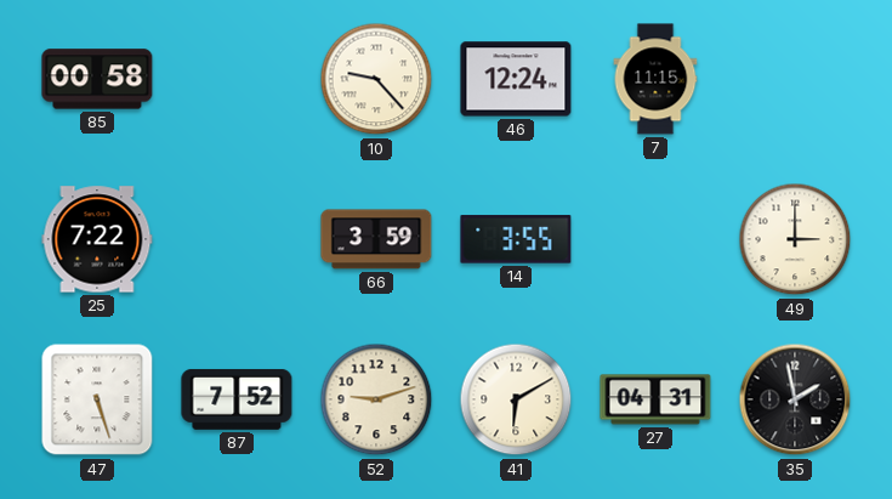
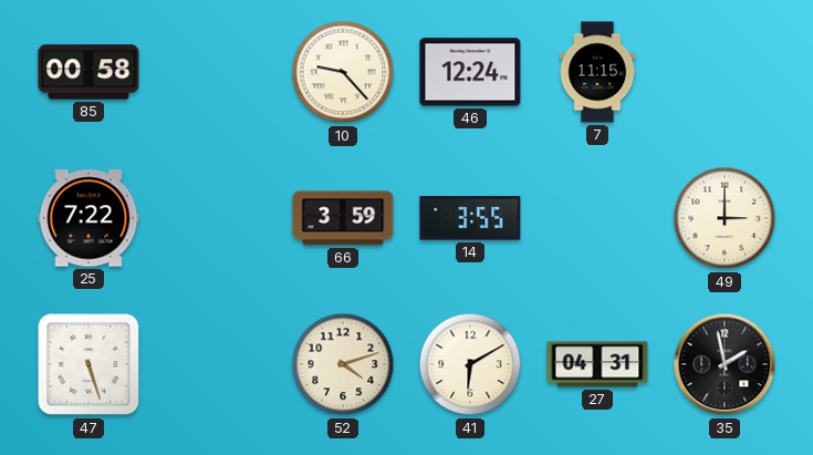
87: 7:52 -> none
52: 9:12 -> 4:12
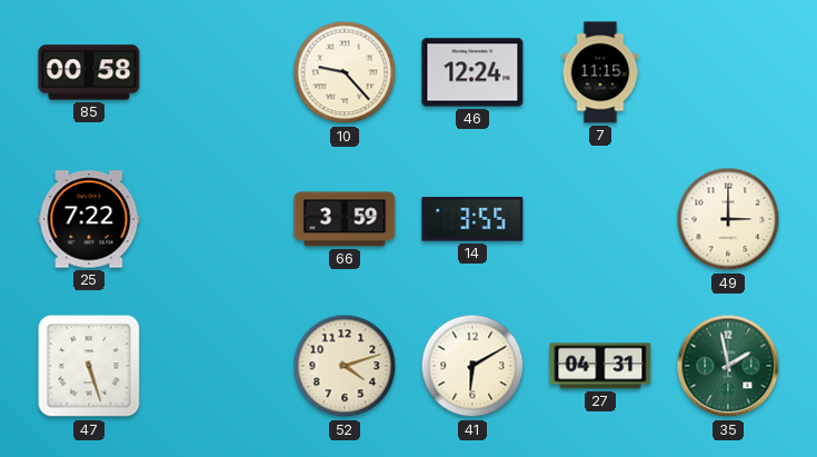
35 dial: black -> green
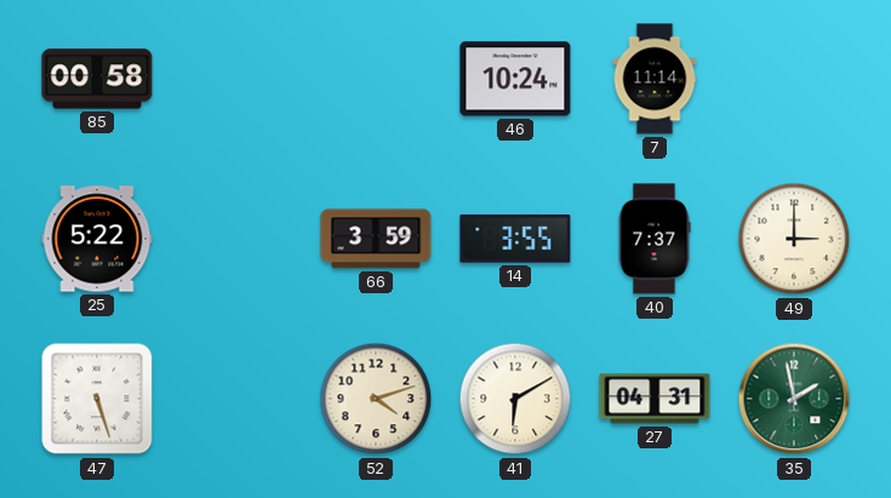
10: 9:23 -> none
46: 12:24 -> 10:24
7: 11:15 -> 11:14
25: 7:22 -> 5:22
40: none -> 7:37
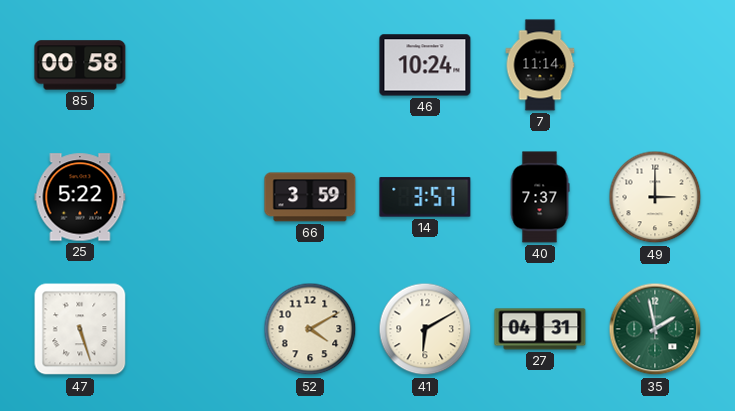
14: 3:55 -> 3:57
52: 4:12 -> 4:10
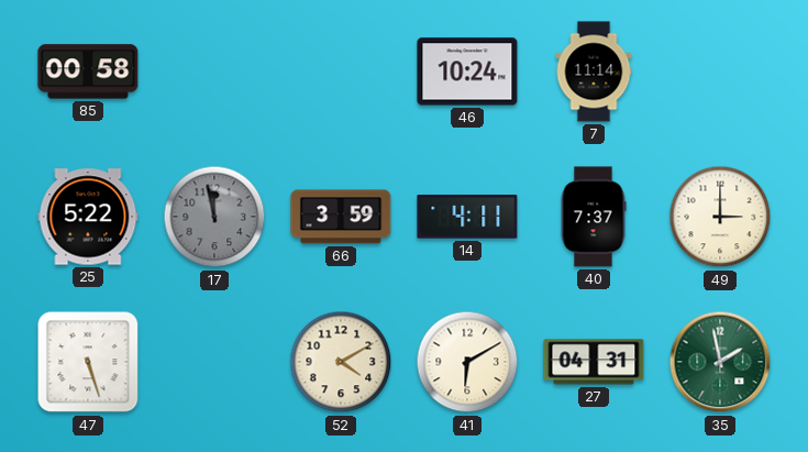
17: none -> 11:58
14: 3:57 -> 4:11
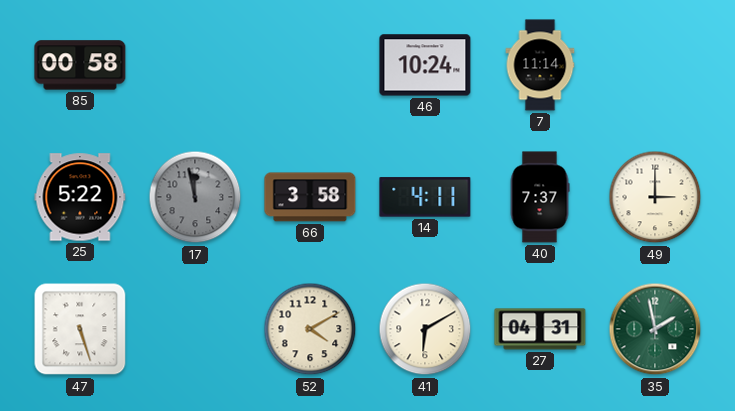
66: 3:59 -> 3:58
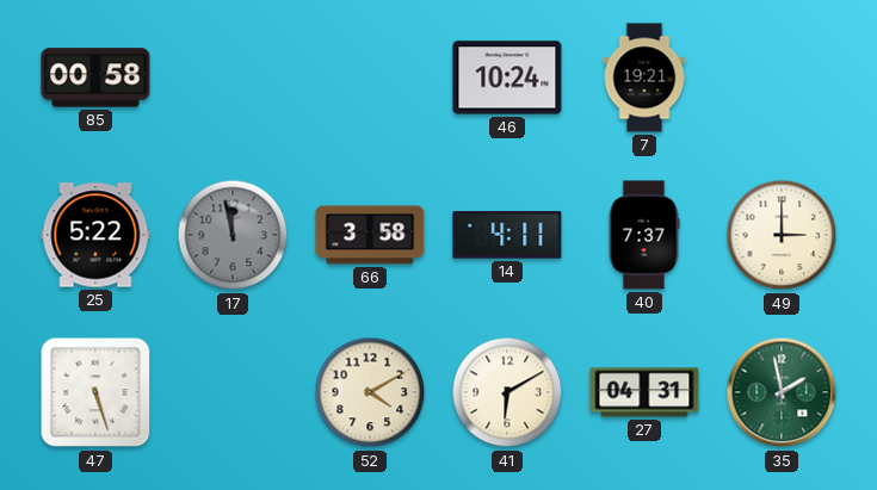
7: 11:14 -> 19:21
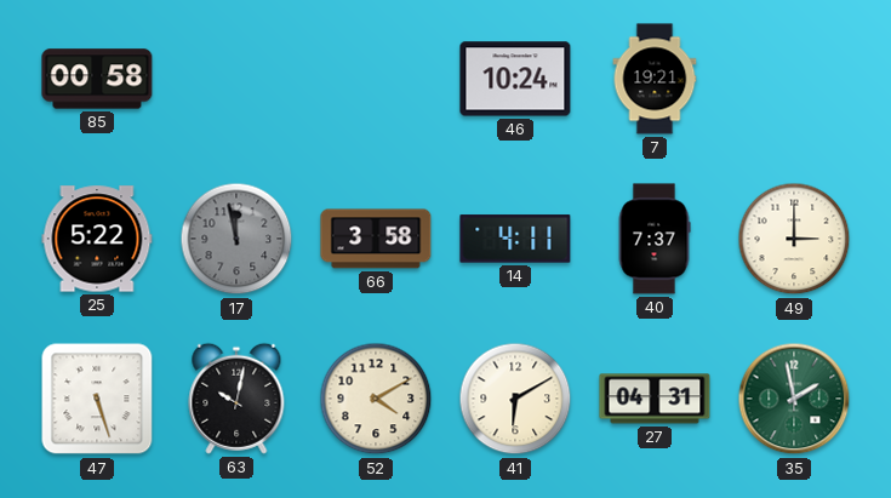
63: none -> 10:02
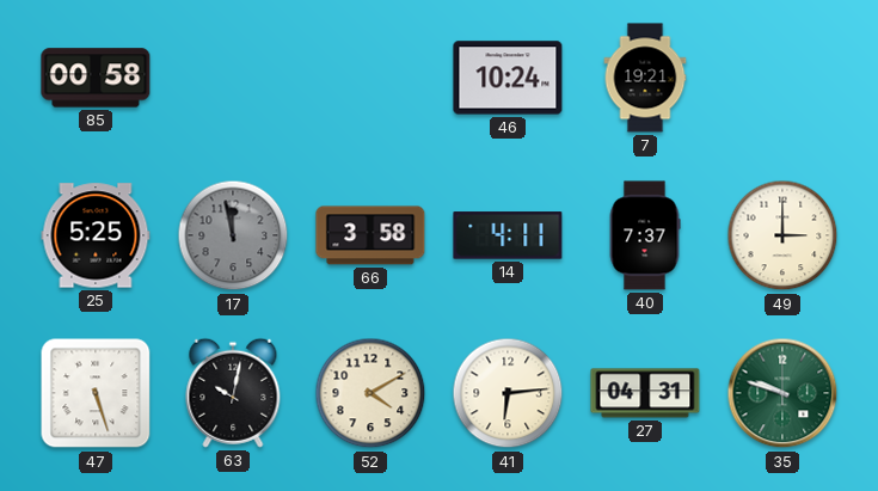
25: 5:22 -> 5:25
41: 6:10 -> 6:14
35: 1:58 -> 9:48
